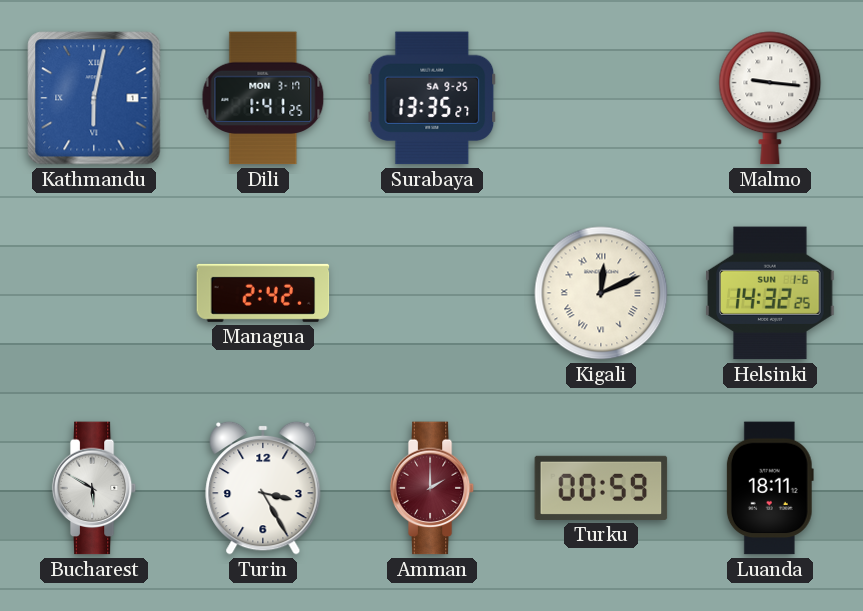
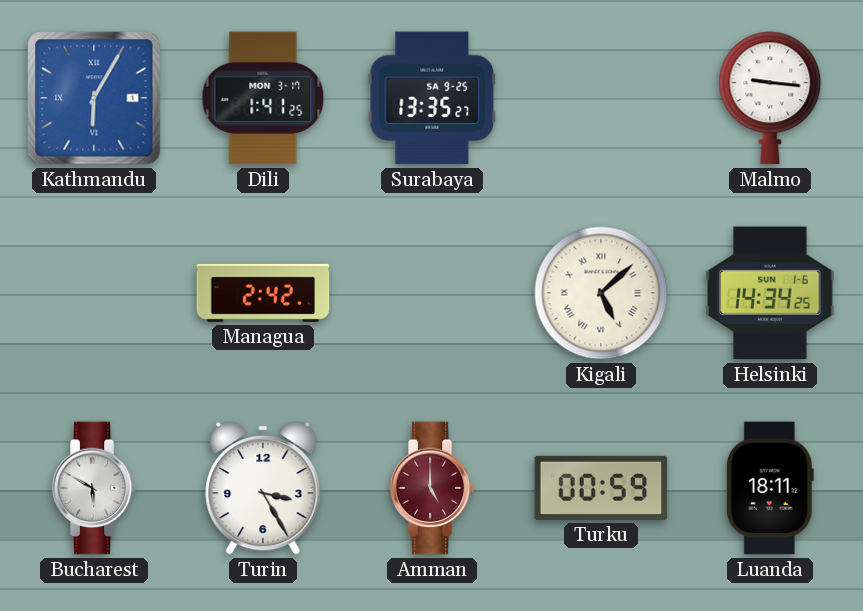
Kathmandu: 6:02 -> 6:05
Kigali: 12:11 -> 5:08
Helsinki: 14:32 -> 14:34
Amman: 2:00 -> 5:00
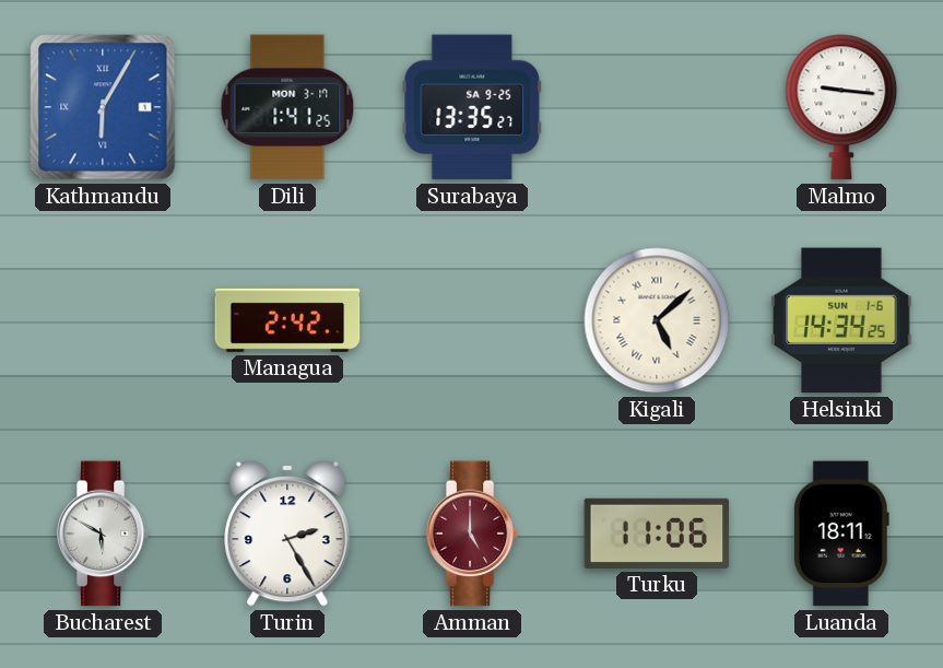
Turin: 3:25 -> 2:25
Turku: 00:59 -> 11:06
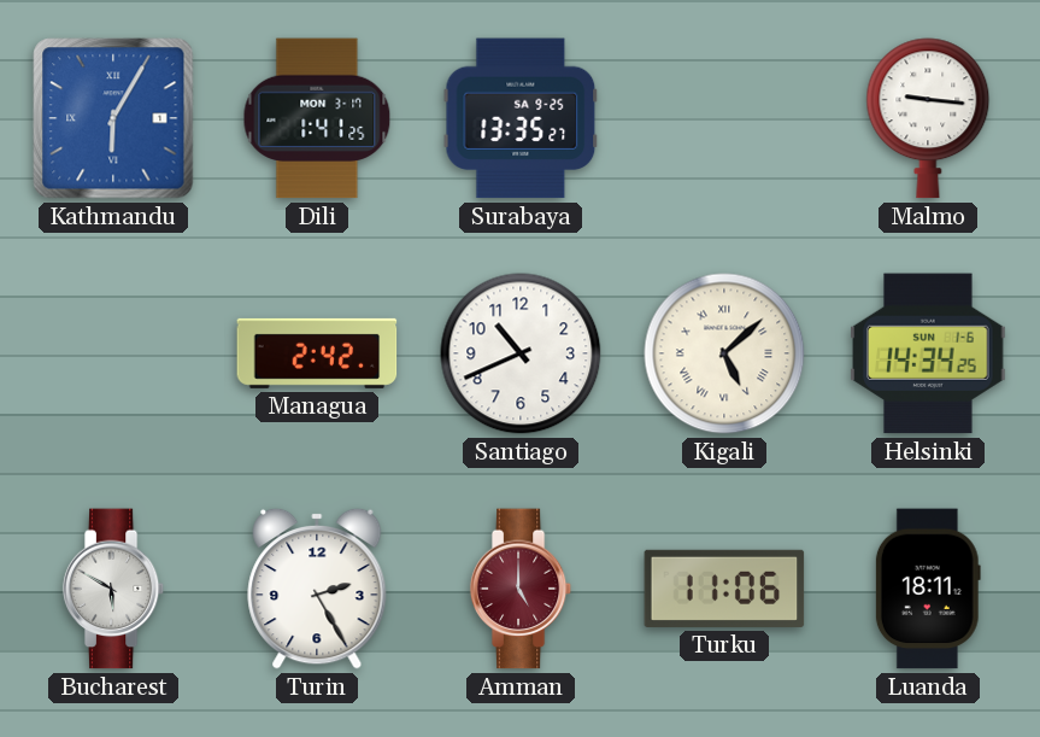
Santiago: none -> 10:41
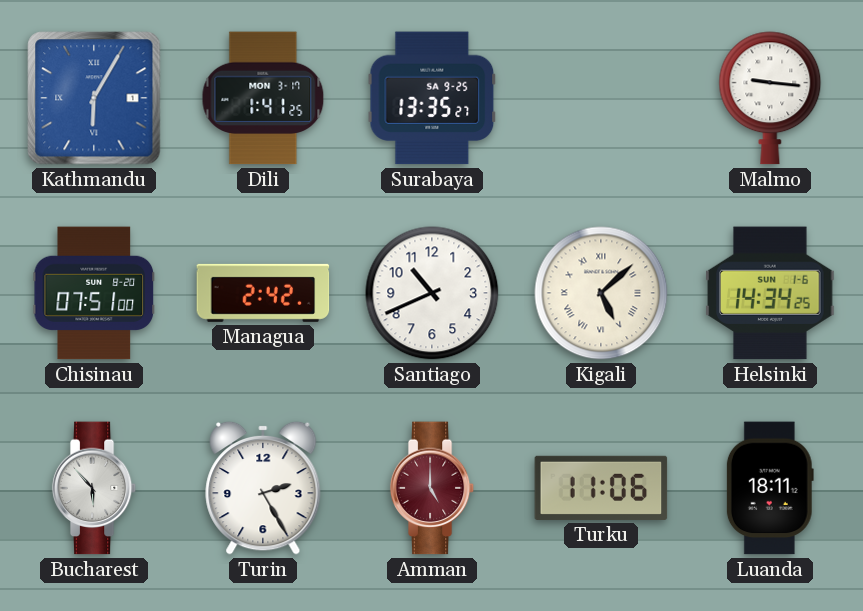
Chisinau: none -> 07:51
Bucharest: 5:50 -> 5:53
